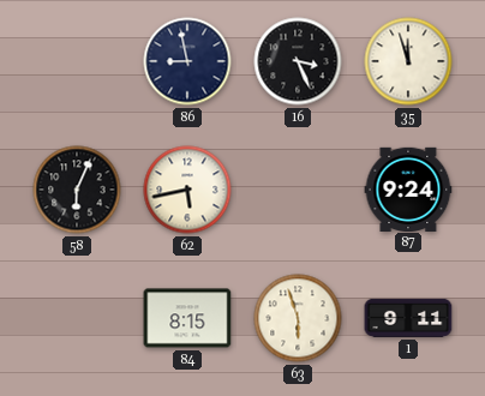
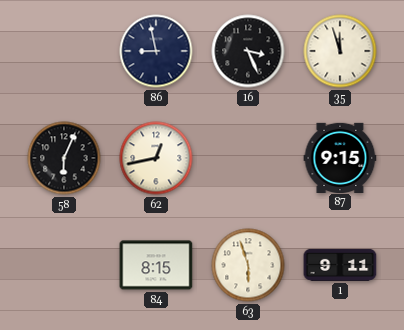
62: 5:43 -> 12:43
87: 9:24 -> 9:15
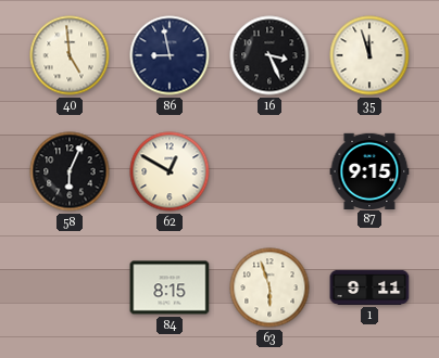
40: none -> 4:59
62: 12:43 -> 12:50
